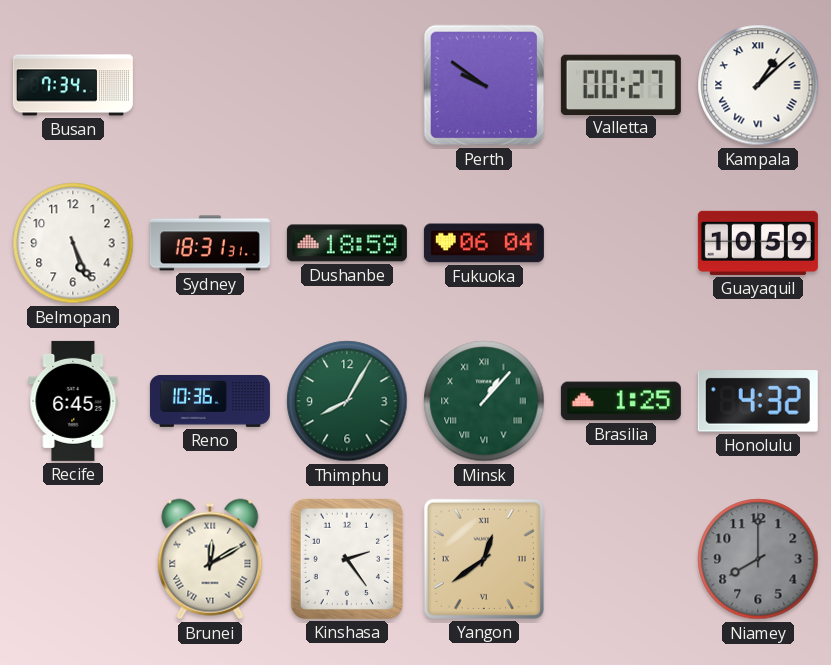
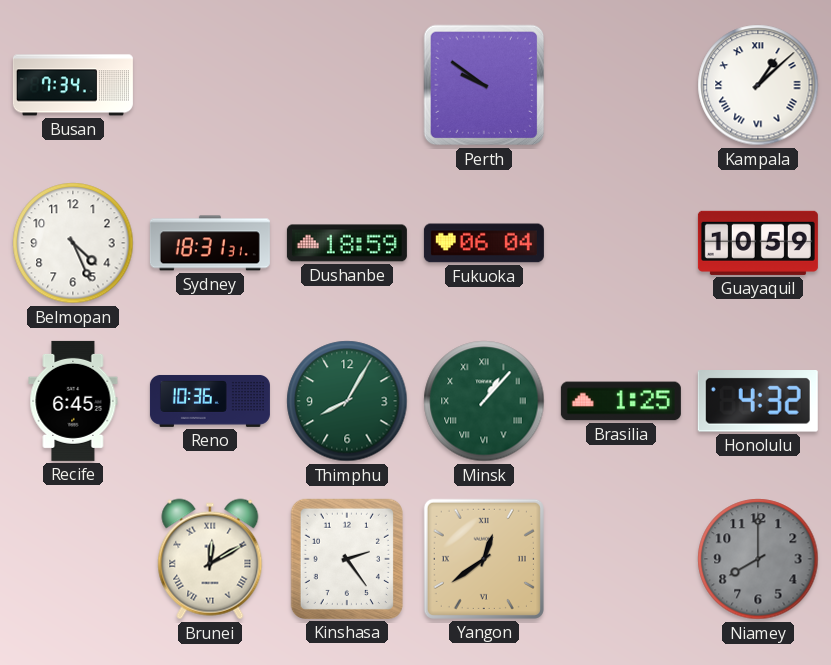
Valletta: 00:27 -> none
Belmopan: 5:26 -> 4:26
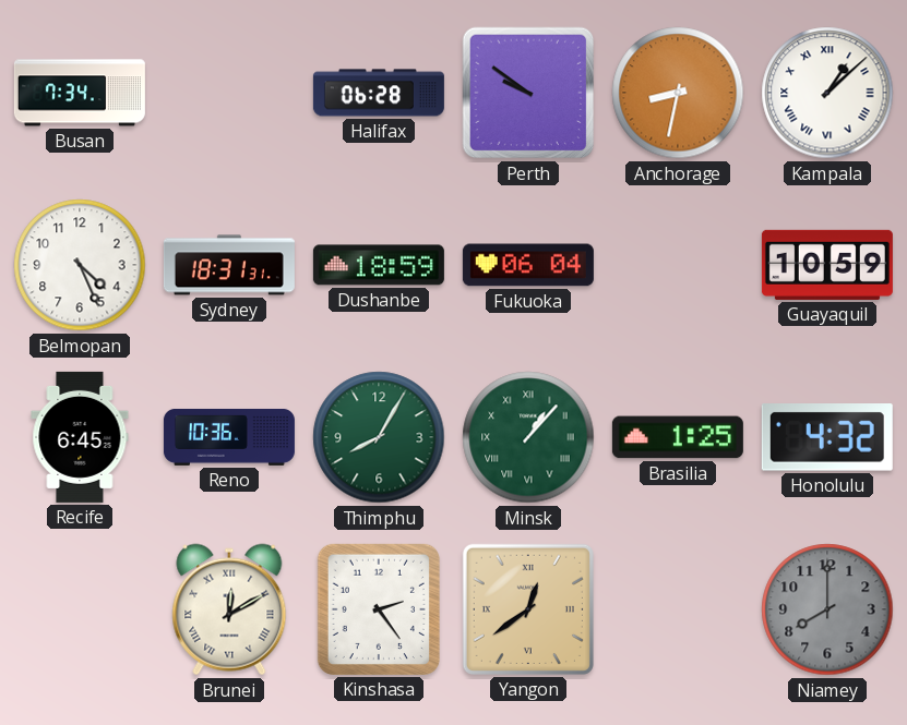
Halifax: none -> 06:28
Anchorage: none -> 8:32
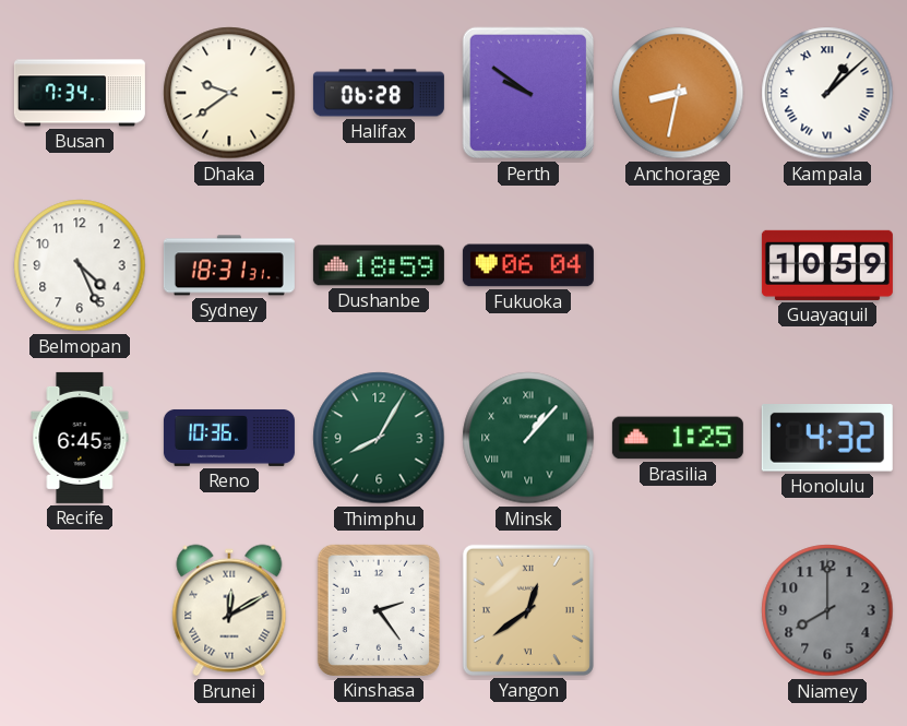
Dhaka: none -> 9:39
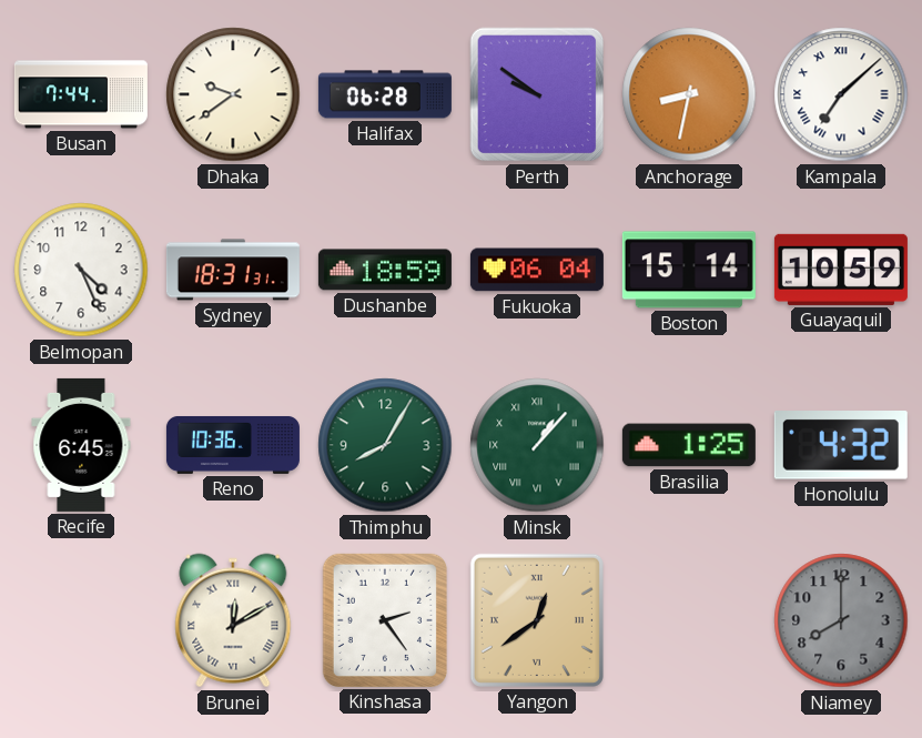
Busan: 7:34 -> 7:44
Kampala: 1:08 -> 7:08
Boston: none -> 15:14
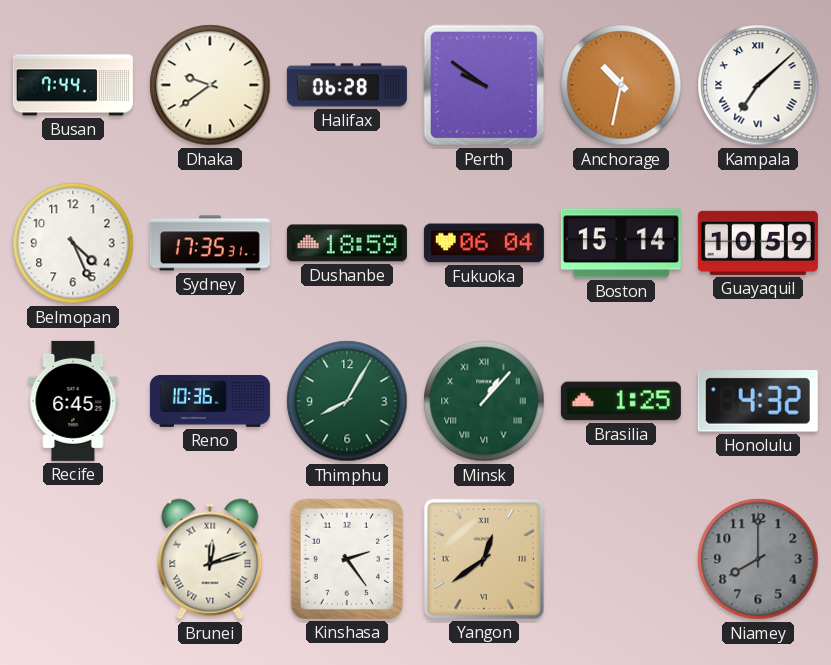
Anchorage: 8:32 -> 10:32
Sydney: 18:31 -> 17:35
Brunei: 12:10 -> 12:12
